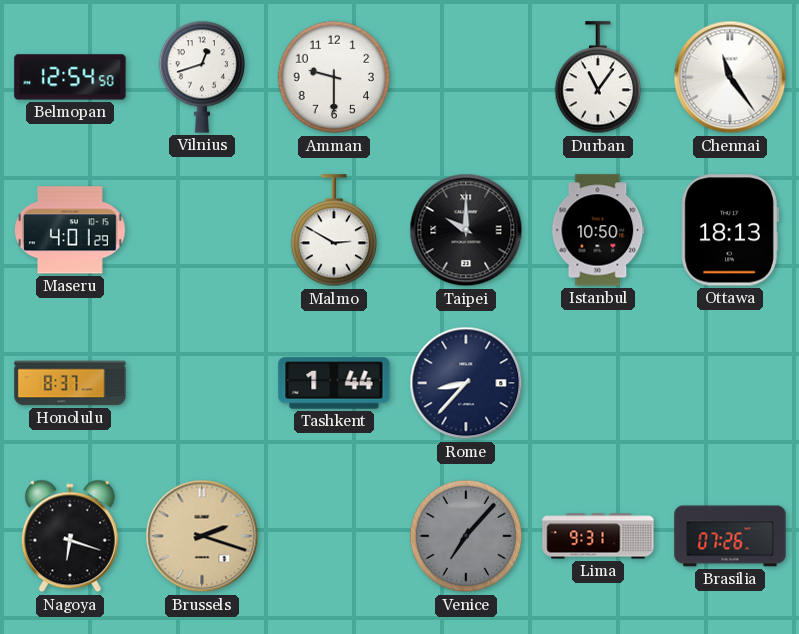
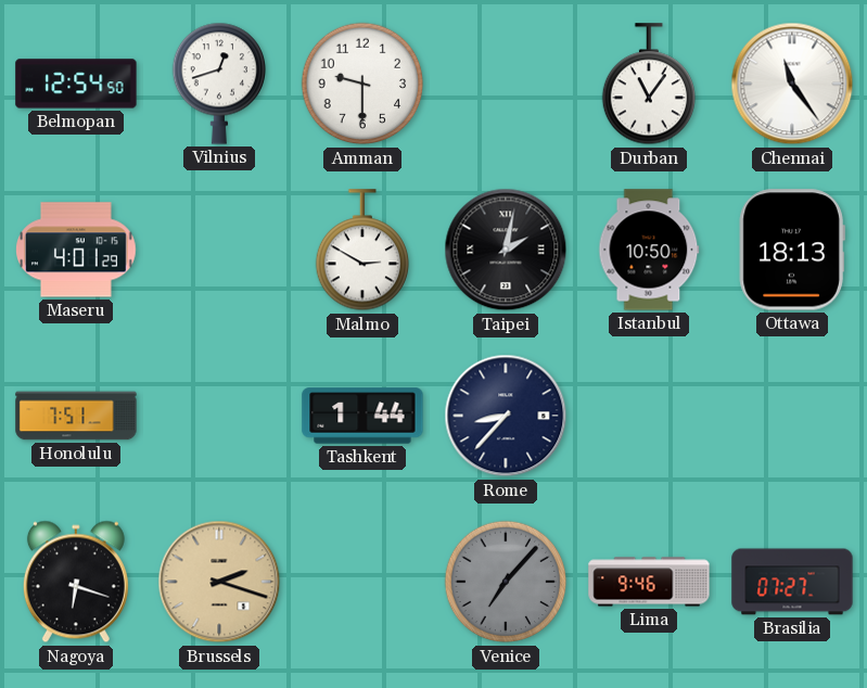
Taipei: 10:00 -> 2:02
Honolulu: 8:37 -> 7:51
Lima: 9:31 -> 9:46
Brasilia: 07:26 -> 07:27
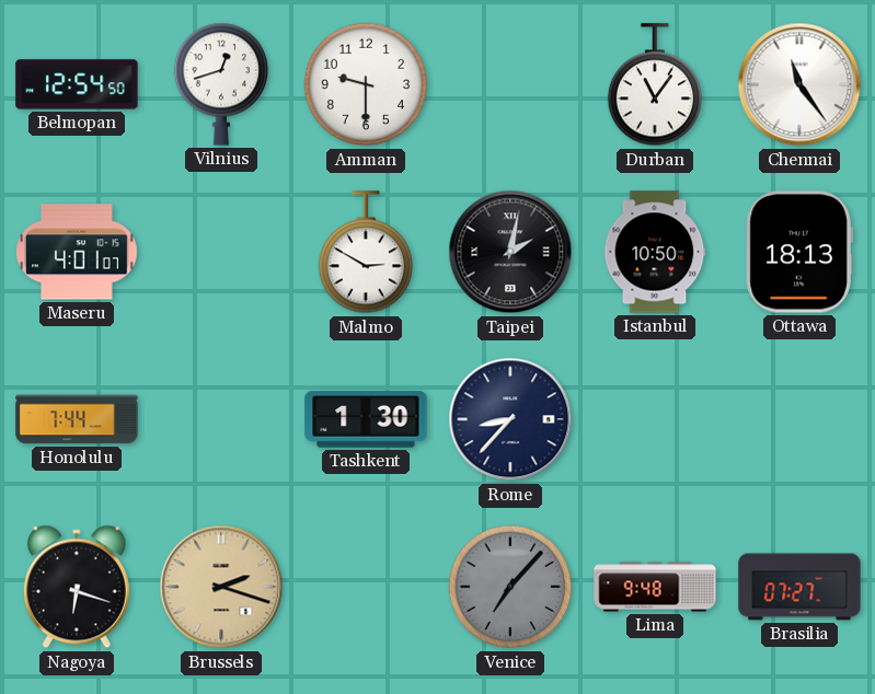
Maseru: 4:01:29 -> 4:01:07
Honolulu: 7:51 -> 7:44
Tashkent: 1:44 -> 1:30
Lima: 9:46 -> 9:48
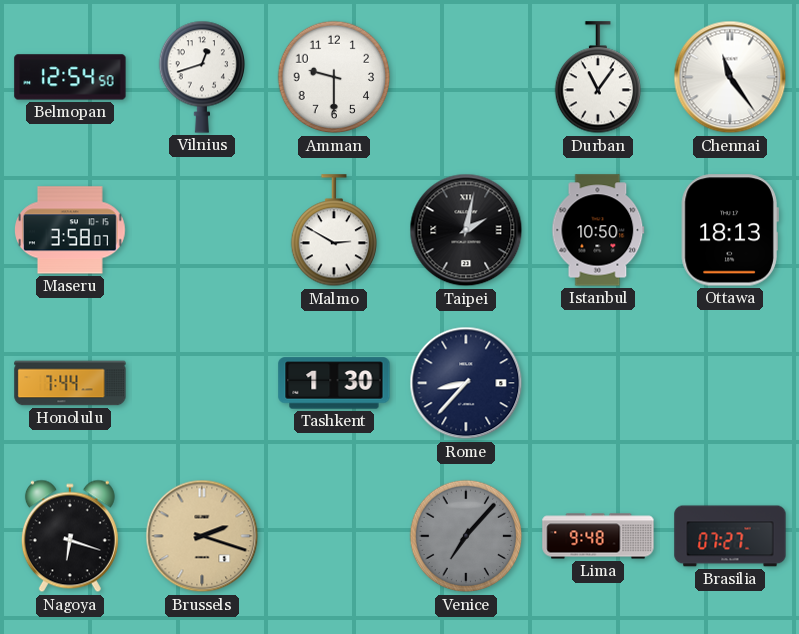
Maseru: 4:01 -> 3:58
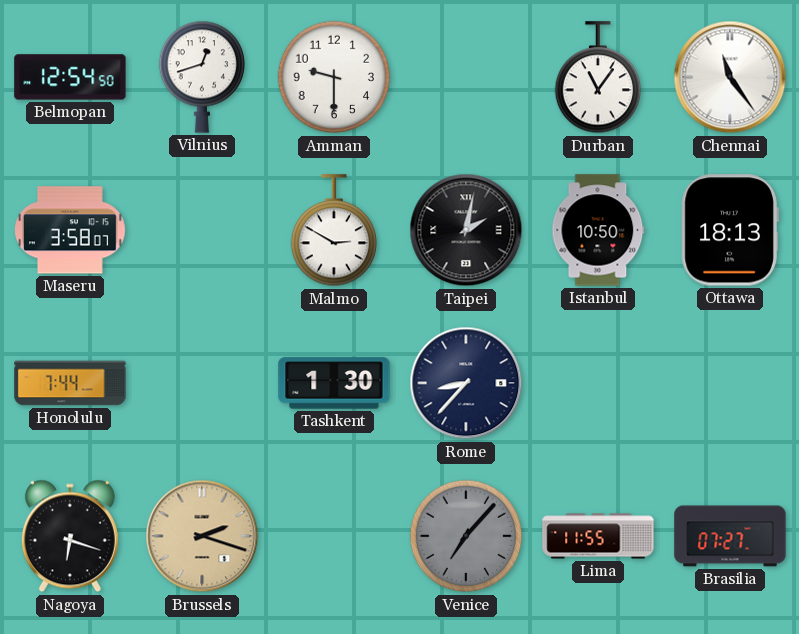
Lima: 9:48 -> 11:55
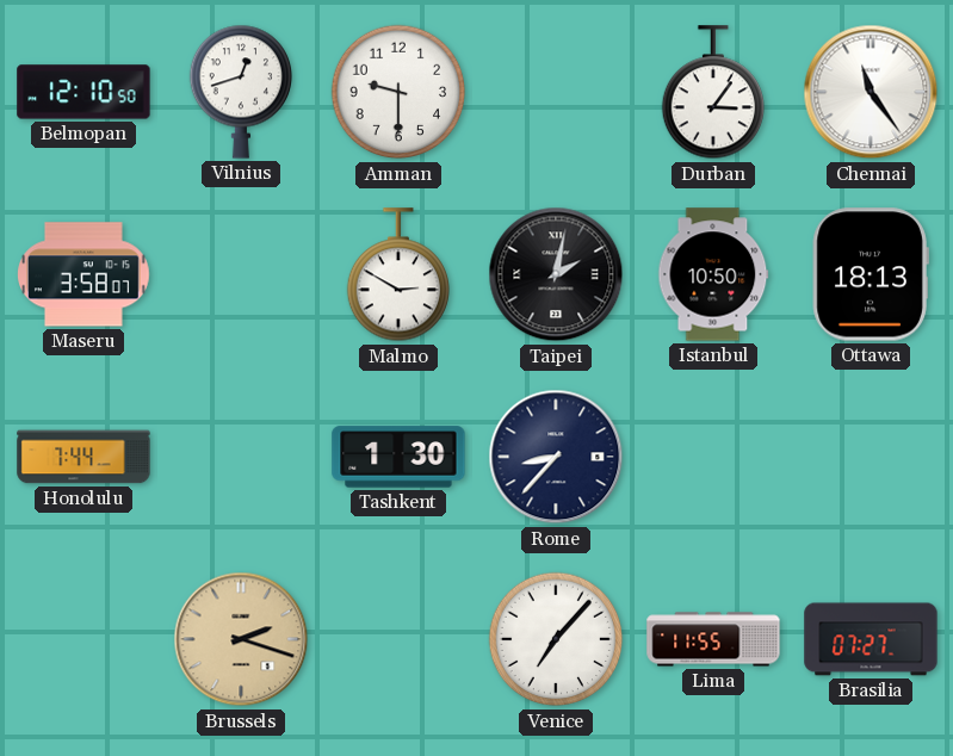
Belmopan: 12:54 -> 12:10
Durban: 11:06 -> 3:06
Nagoya: 6:18 -> none
Venice dial: grey -> white
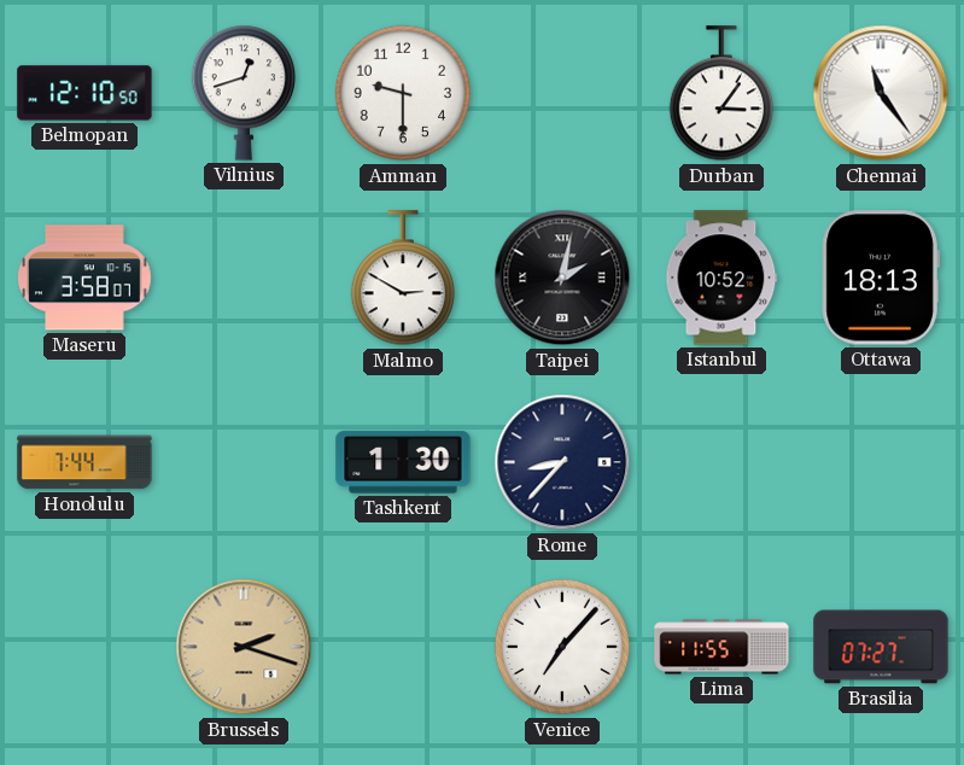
Istanbul: 10:50 -> 10:52
